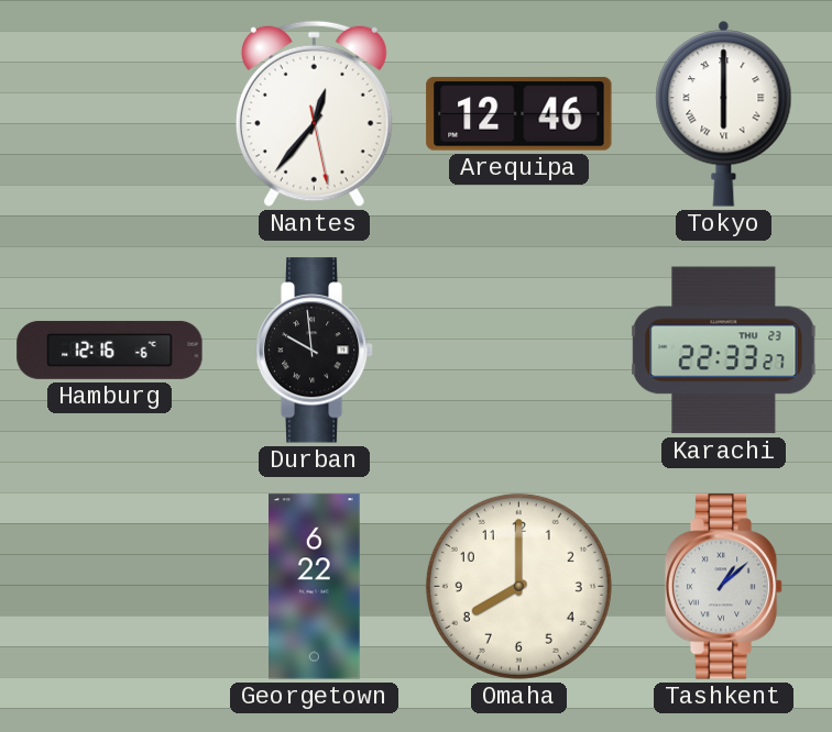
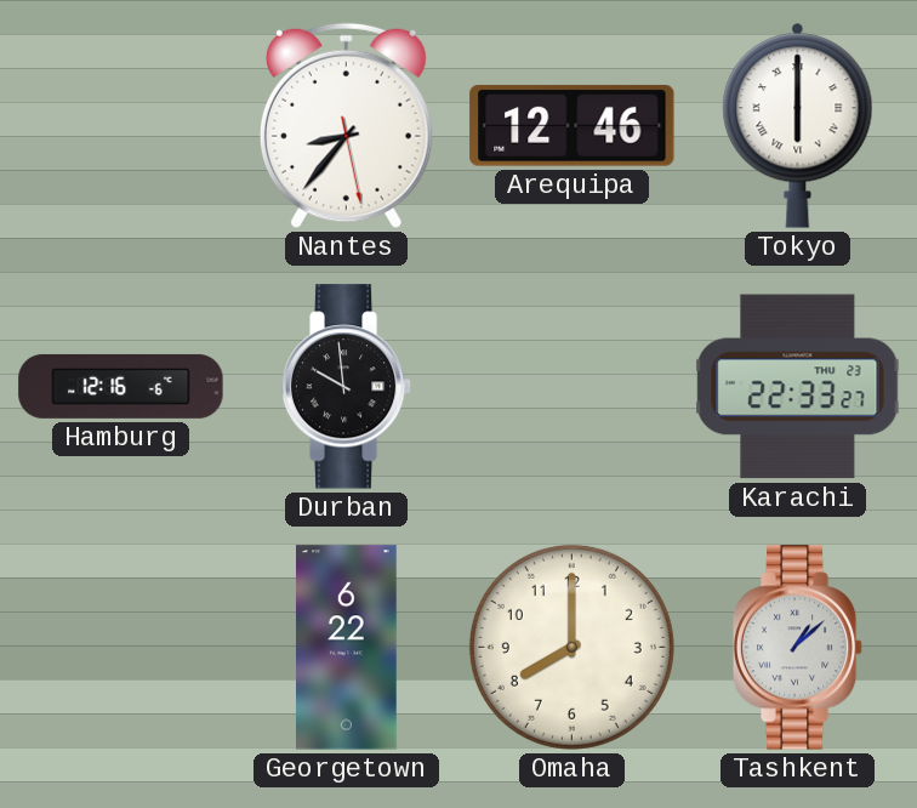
Nantes: 12:36 -> 8:36
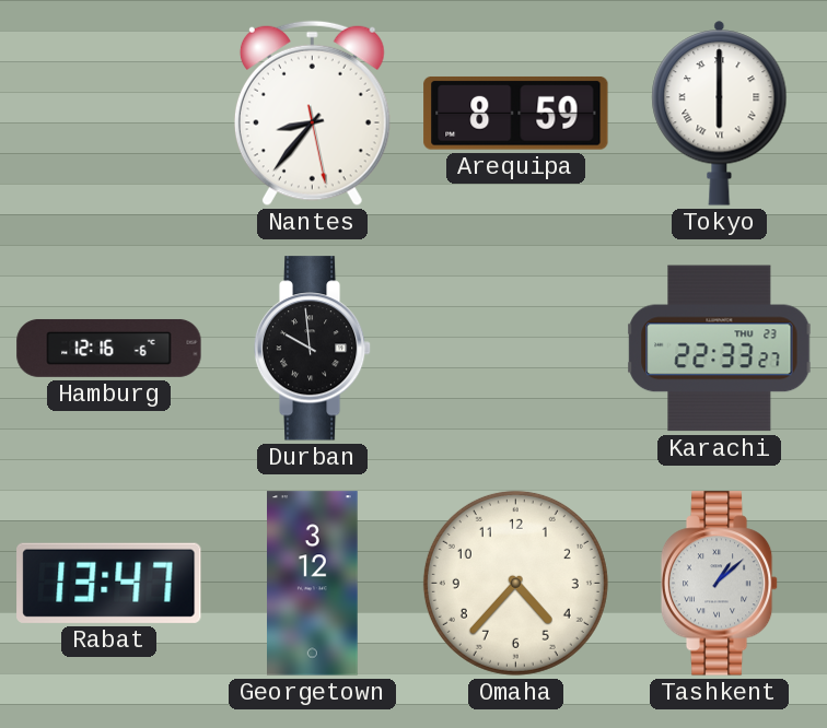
Arequipa: 12:46 -> 8:59
Rabat: none -> 13:47
Georgetown: 6:22 -> 3:12
Omaha: 8:00 -> 4:37
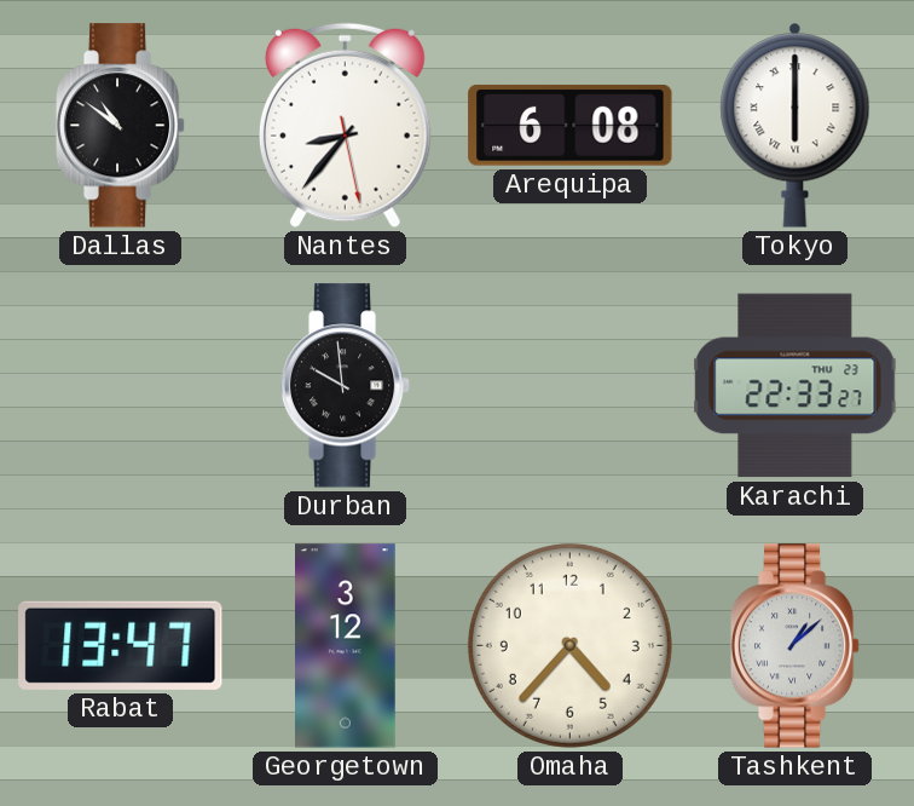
Dallas: none -> 10:51
Arequipa: 8:59 -> 6:08
Hamburg: 12:16 -> none
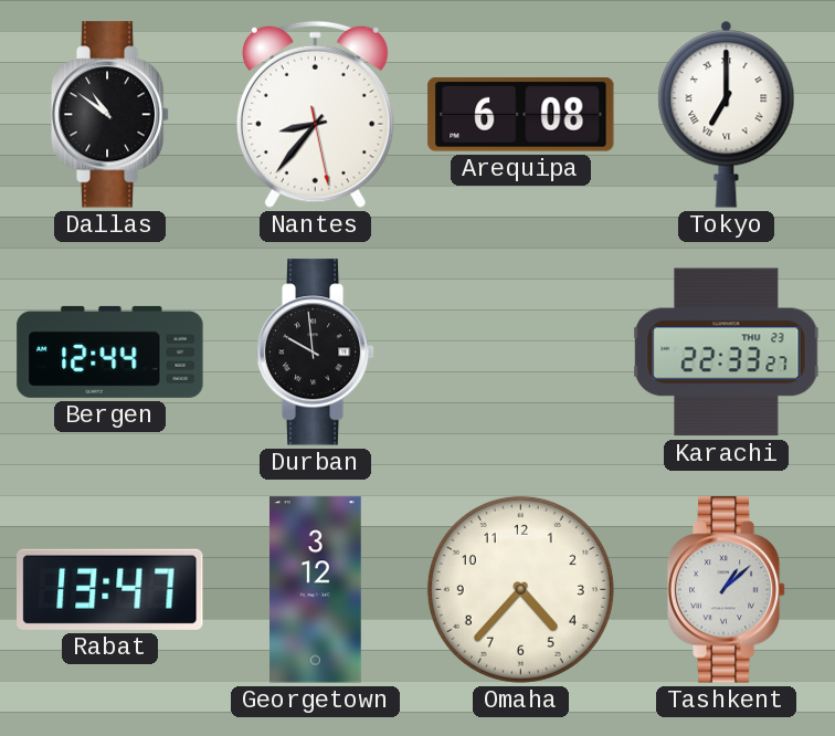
Tokyo: 6:00 -> 7:00
Bergen: none -> 12:44
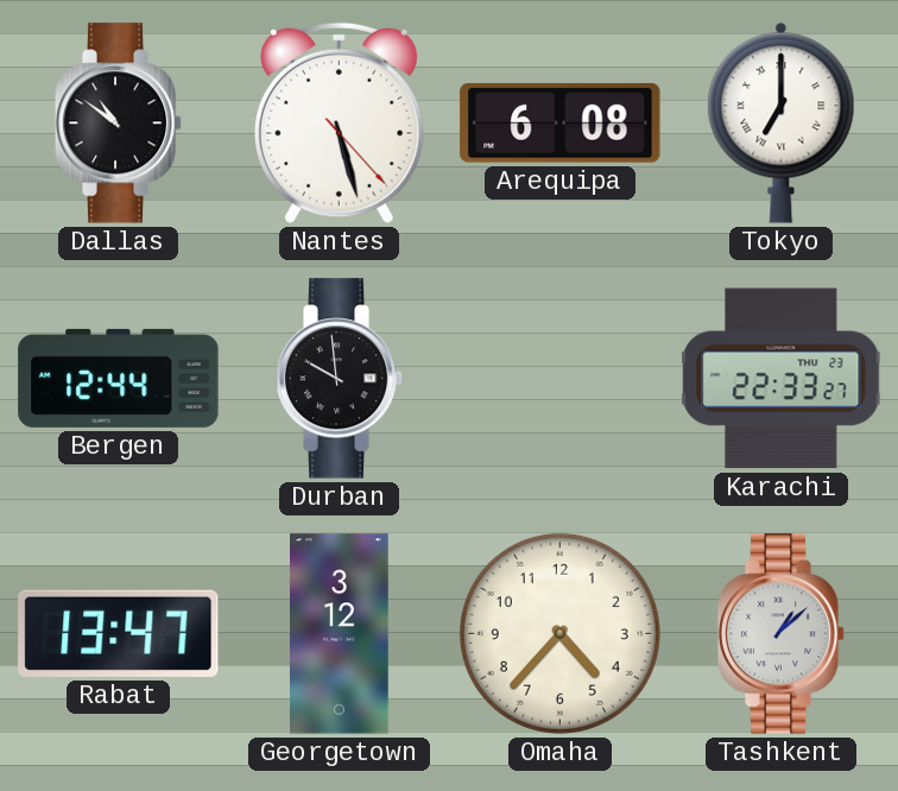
Nantes: 8:36 -> 5:27
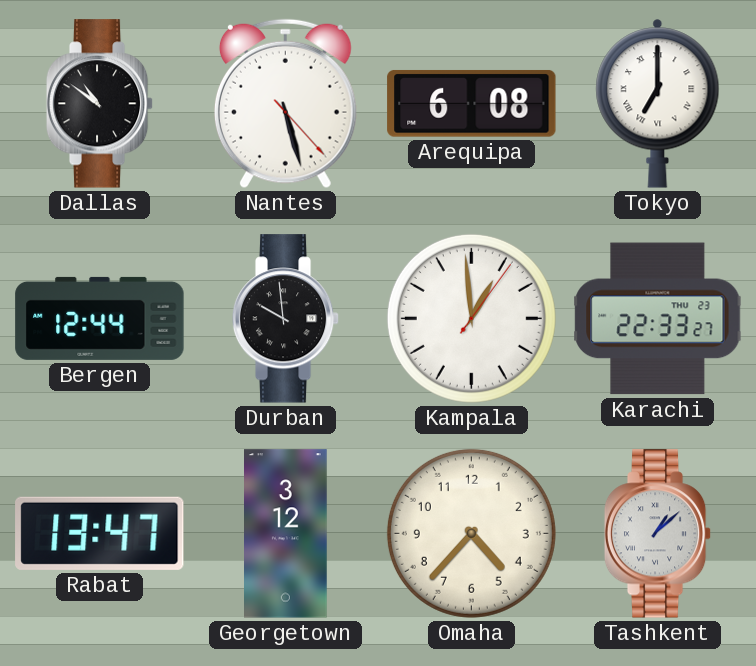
Kampala: none -> 12:59
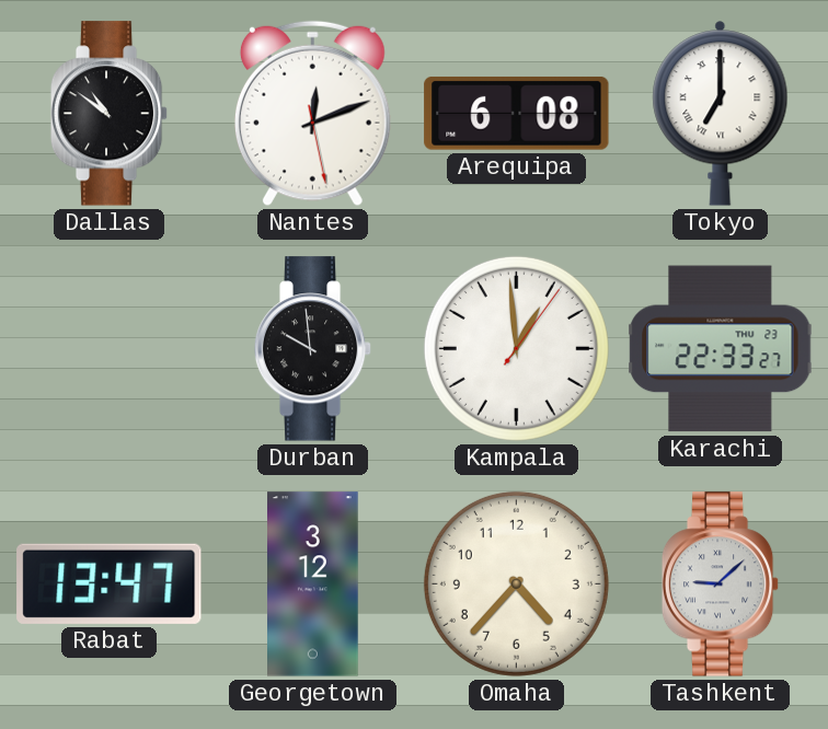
Nantes: 5:27 -> 12:11
Bergen: 12:44 -> none
Tashkent: 1:08 -> 9:08
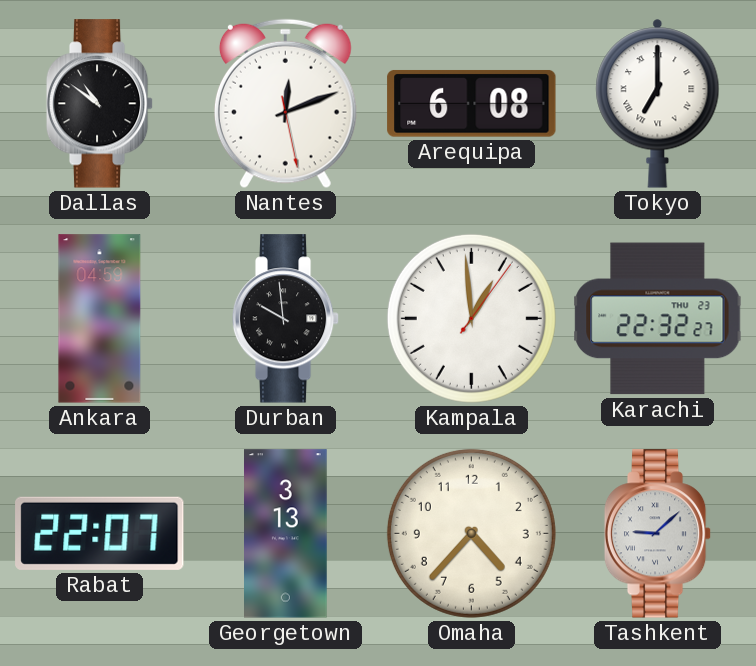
Ankara: none -> 04:59
Karachi: 22:33 -> 22:32
Rabat: 13:47 -> 22:07
Georgetown: 3:12 -> 3:13
